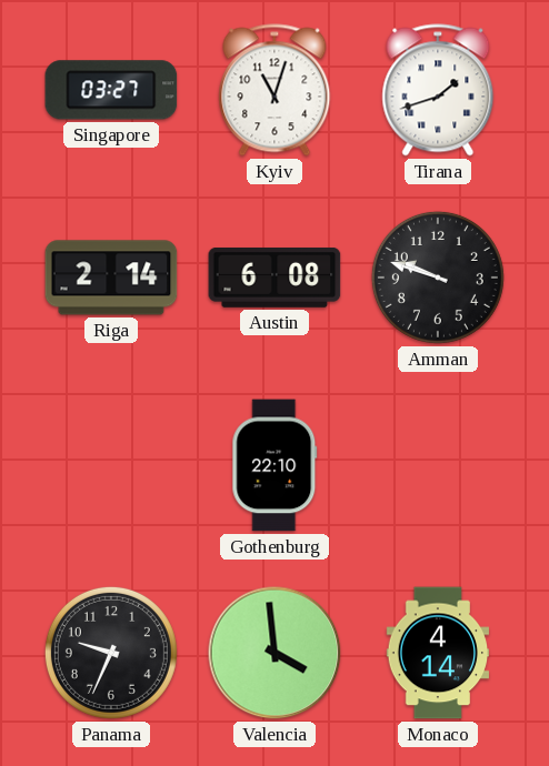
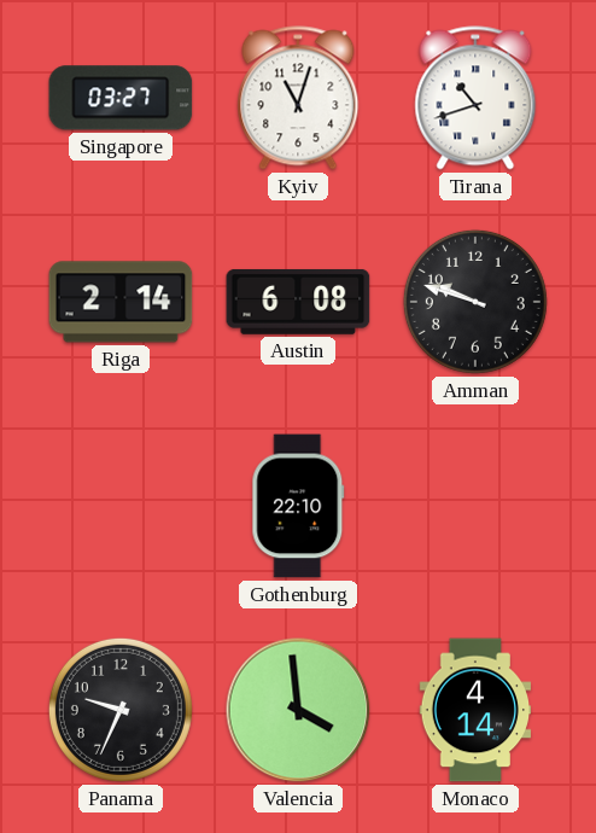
Tirana: 1:42 -> 10:42
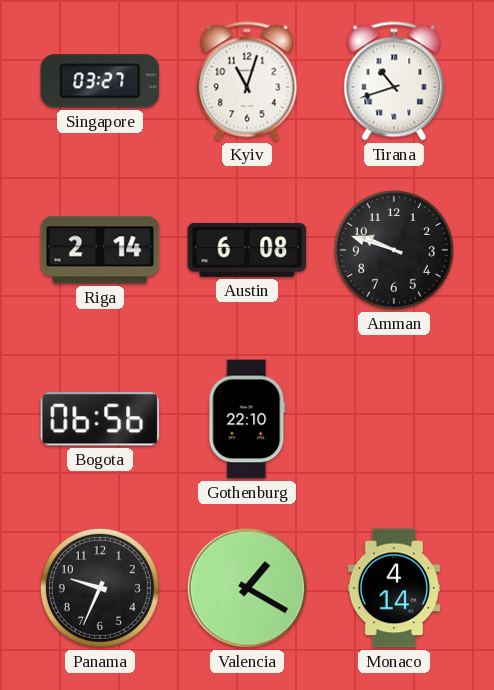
Bogota: none -> 06:56
Valencia: 3:59 -> 1:20
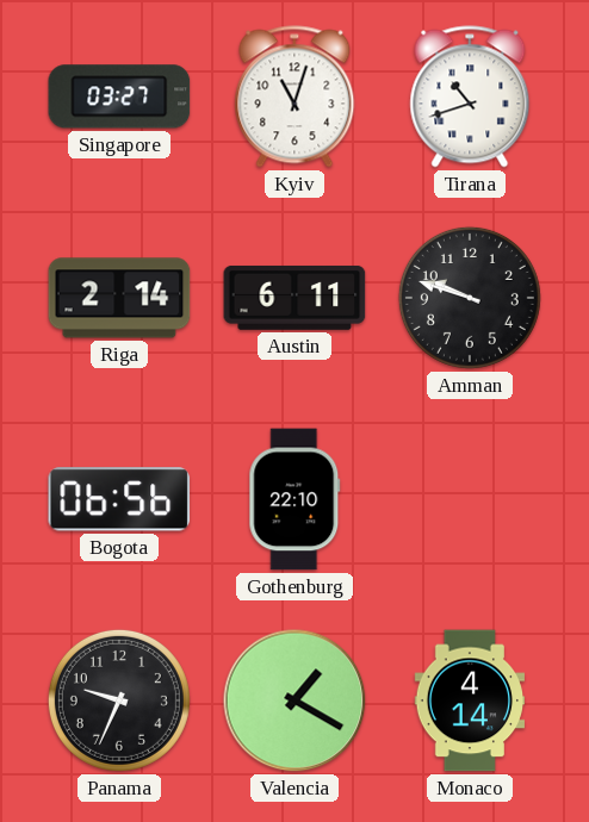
Austin: 6:08 -> 6:11
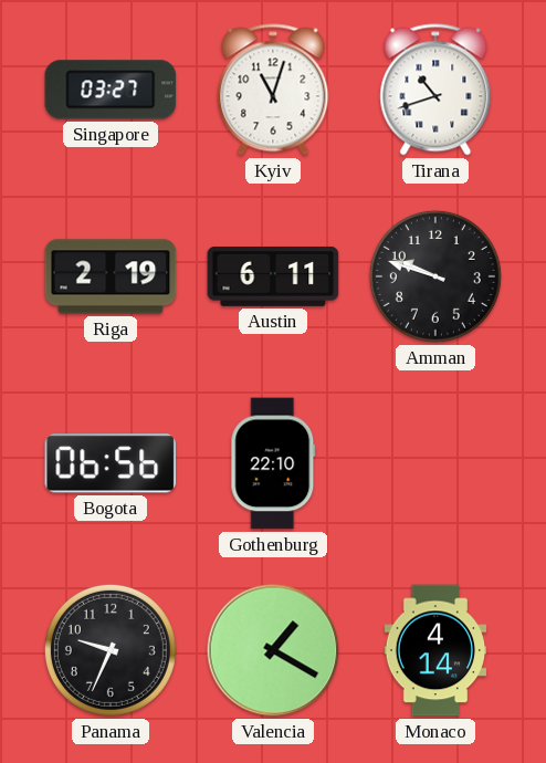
Riga: 2:14 -> 2:19
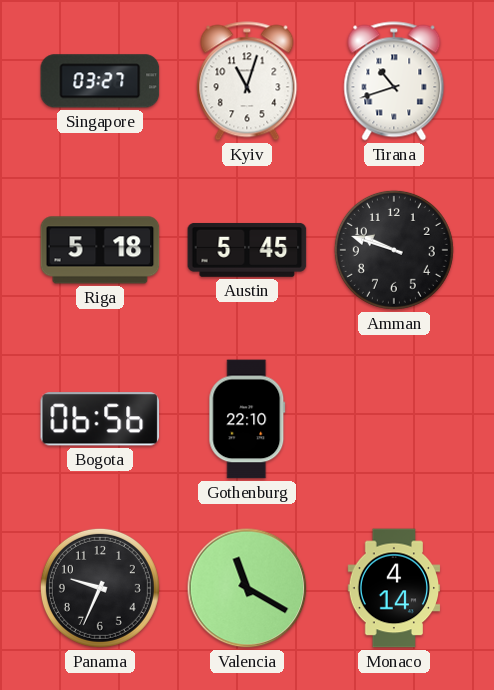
Riga: 2:19 -> 5:18
Austin: 6:11 -> 5:45
Valencia: 1:20 -> 11:20
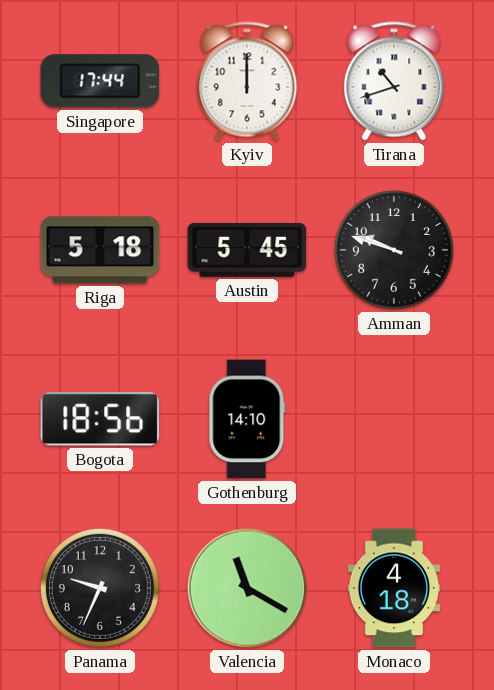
Singapore: 03:27 -> 17:44
Kyiv: 11:03 -> 12:00
Bogota: 06:56 -> 18:56
Gothenburg: 22:10 -> 14:10
Monaco: 4:14 -> 4:18
